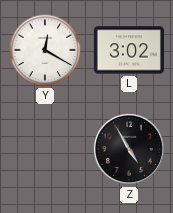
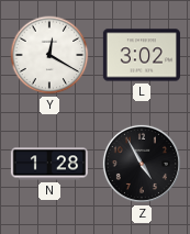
N: none -> 1:28
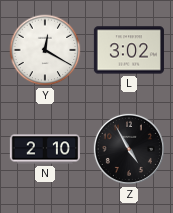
N: 1:28 -> 2:10
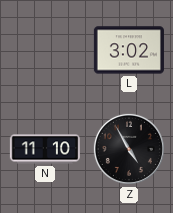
Y: 12:20 -> none
N: 2:10 -> 11:10
